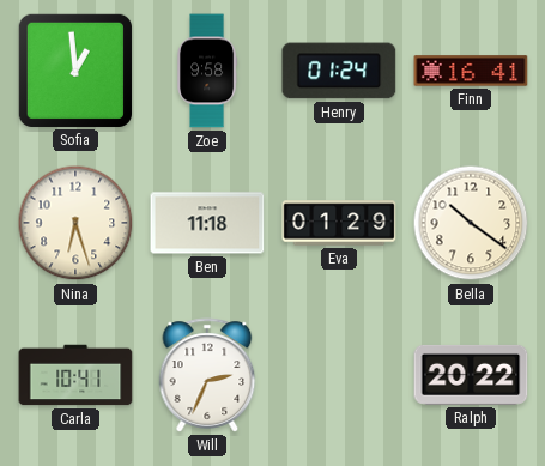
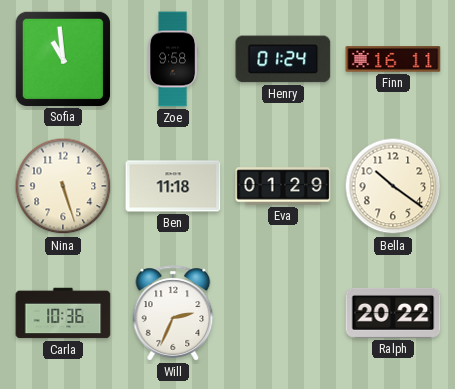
Sofia: 12:59 -> 10:59
Finn: 16:41 -> 16:11
Nina: 6:27 -> 5:27
Carla: 10:41 -> 10:36
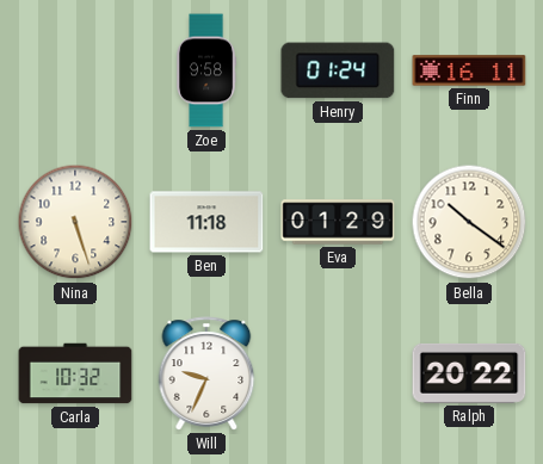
Sofia: 10:59 -> none
Carla: 10:36 -> 10:32
Will: 2:34 -> 9:34
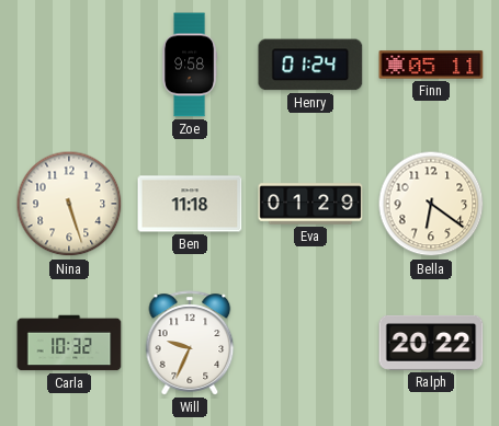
Finn: 16:11 -> 05:11
Bella: 10:21 -> 6:21
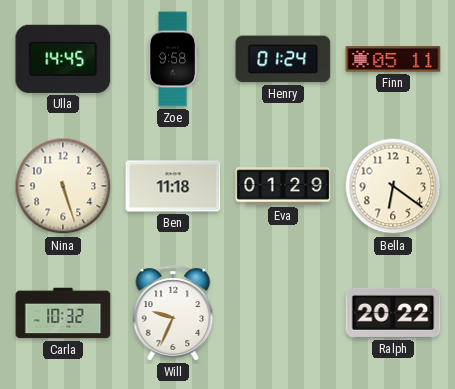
Ulla: none -> 14:45
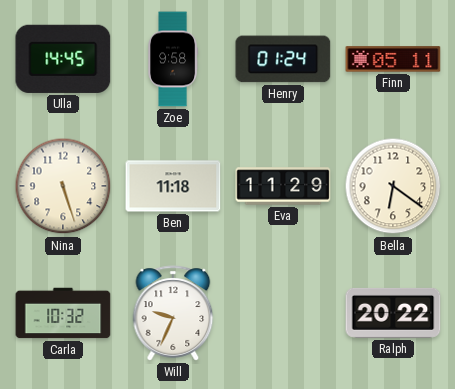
Eva: 01:29 -> 11:29
